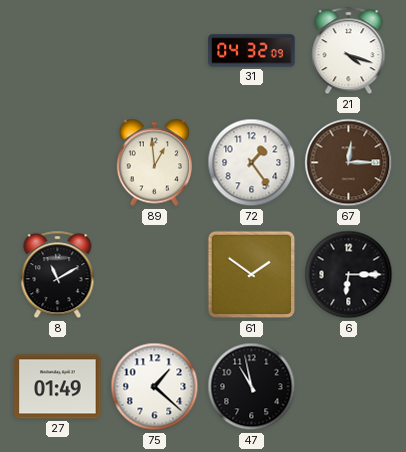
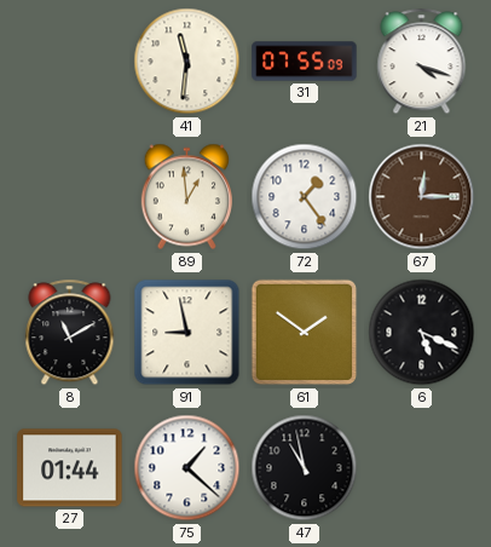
41: none -> 11:31
31: 04:32 -> 07:55
91: none -> 8:58
6: 6:15 -> 5:19
27: 01:49 -> 01:44
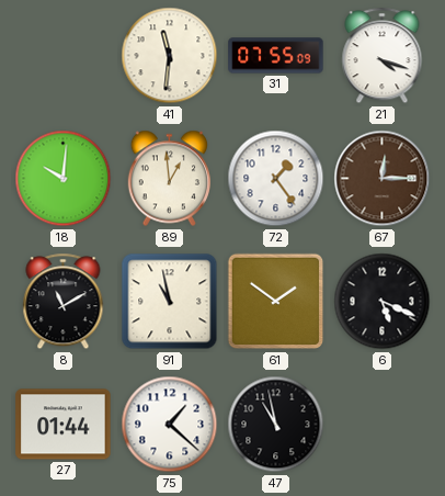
18: none -> 10:01
91: 8:58 -> 10:58
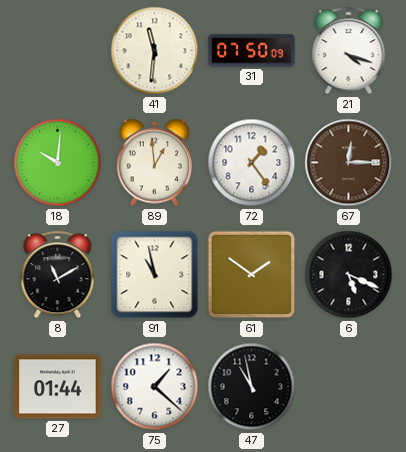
31: 07:55 -> 07:50
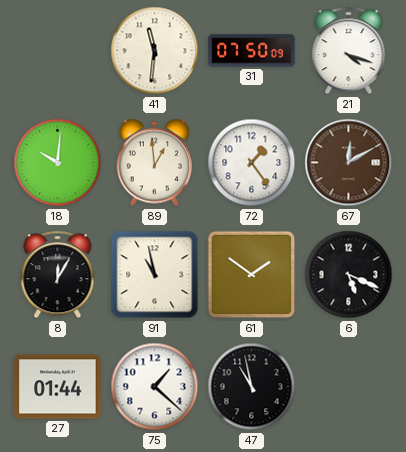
67: 12:15 -> 12:10
8: 11:10 -> 12:05
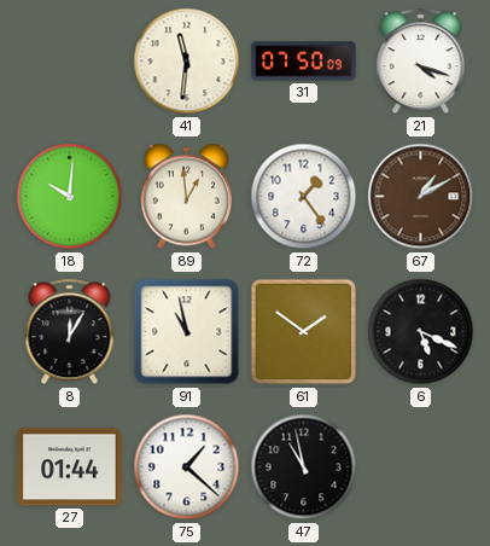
67: 12:10 -> 1:10
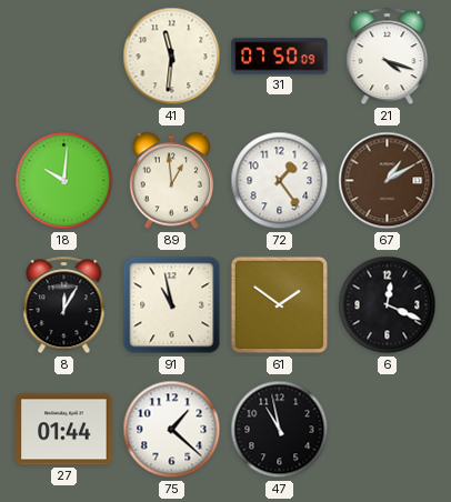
6: 5:19 -> 12:19
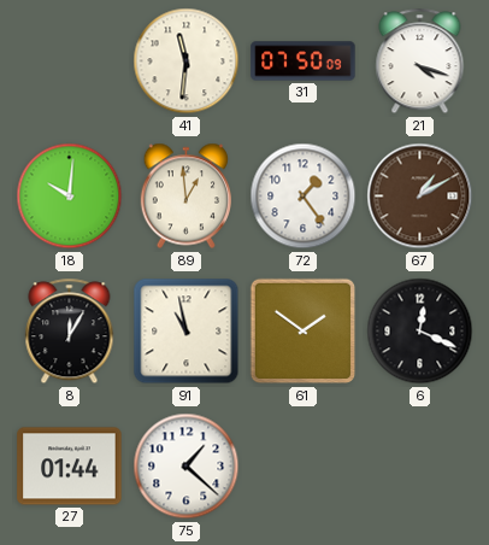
47: 10:58 -> none
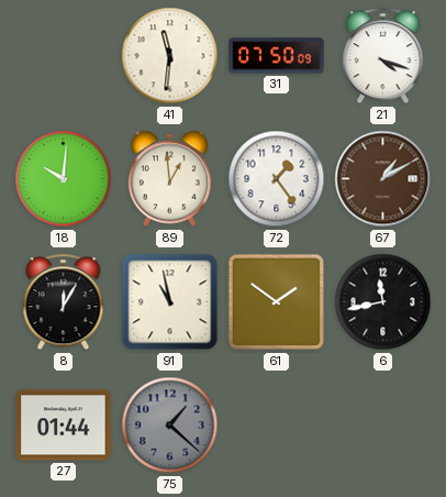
6: 12:19 -> 11:43
75 dial: white -> grey
